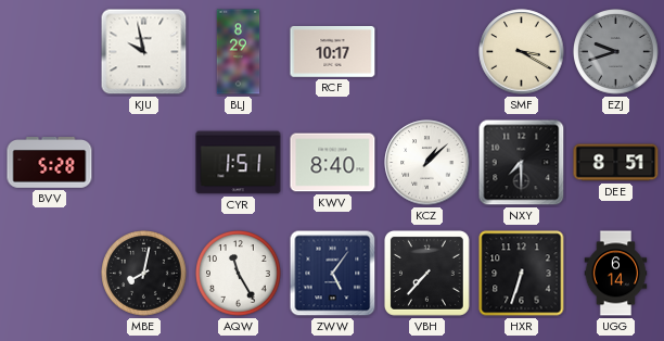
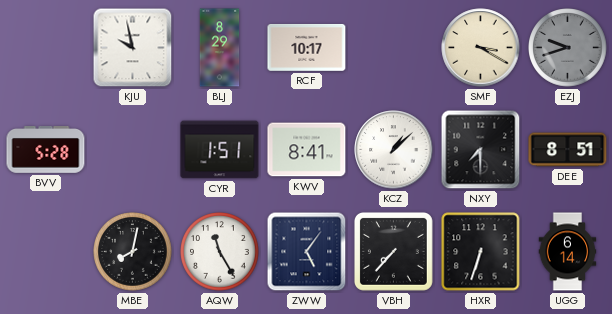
KWV: 8:40 -> 8:41
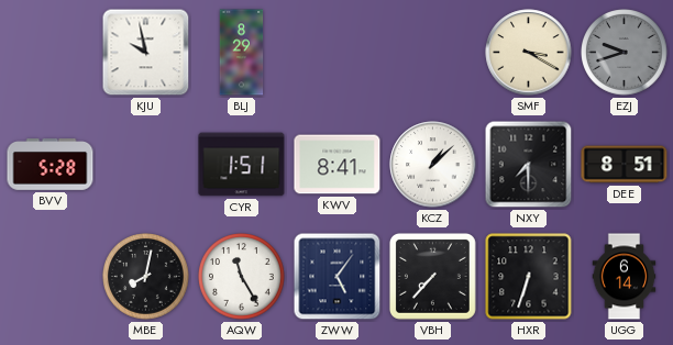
RCF: 10:17 -> none
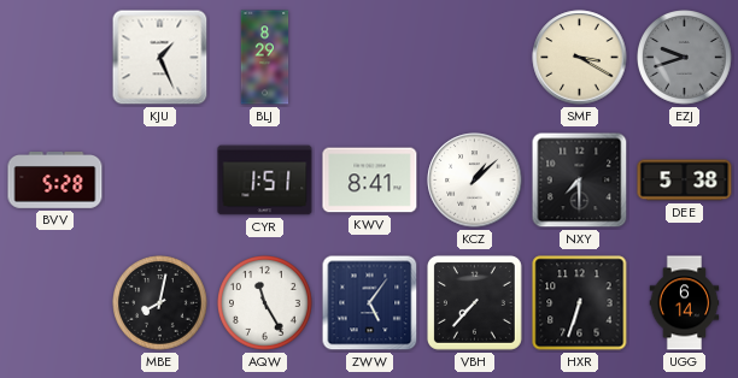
KJU: 9:58 -> 1:26
DEE: 8:51 -> 5:38
